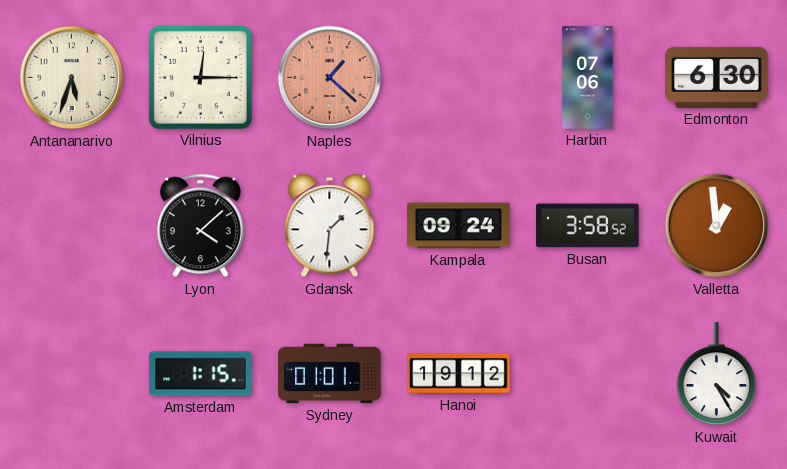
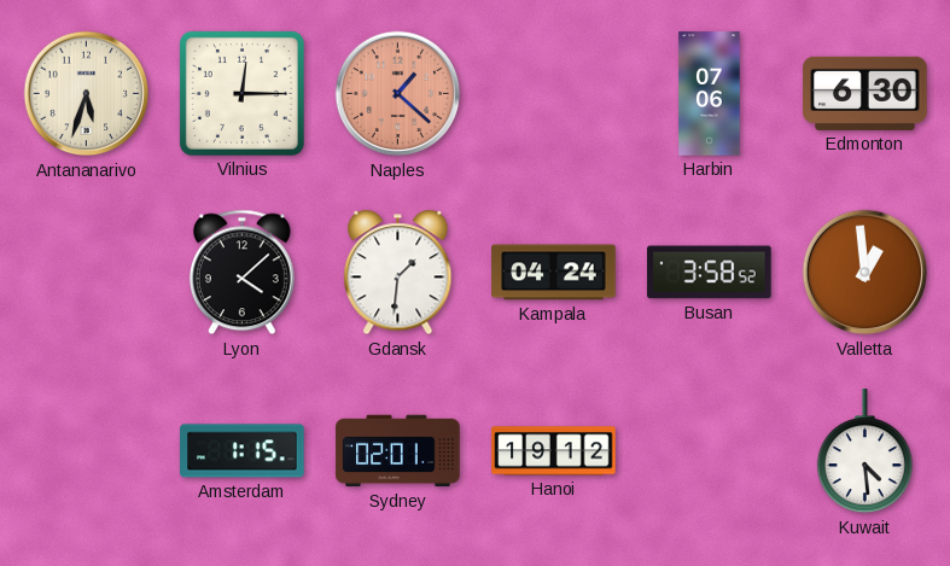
Kampala: 09:24 -> 04:24
Sydney: 01:01 -> 02:01
Kuwait: 4:25 -> 4:29
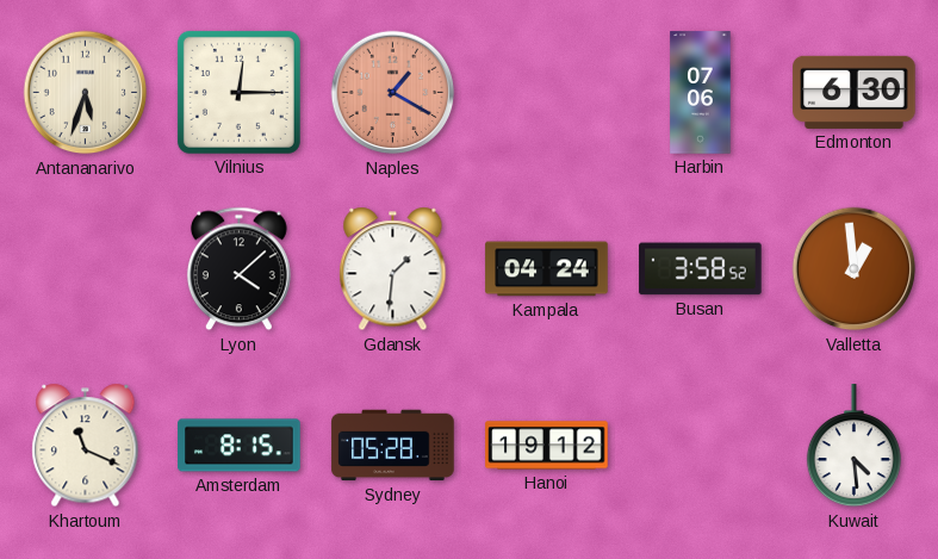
Naples: 1:22 -> 1:20
Khartoum: none -> 11:19
Amsterdam: 1:15 -> 8:15
Sydney: 02:01 -> 05:28
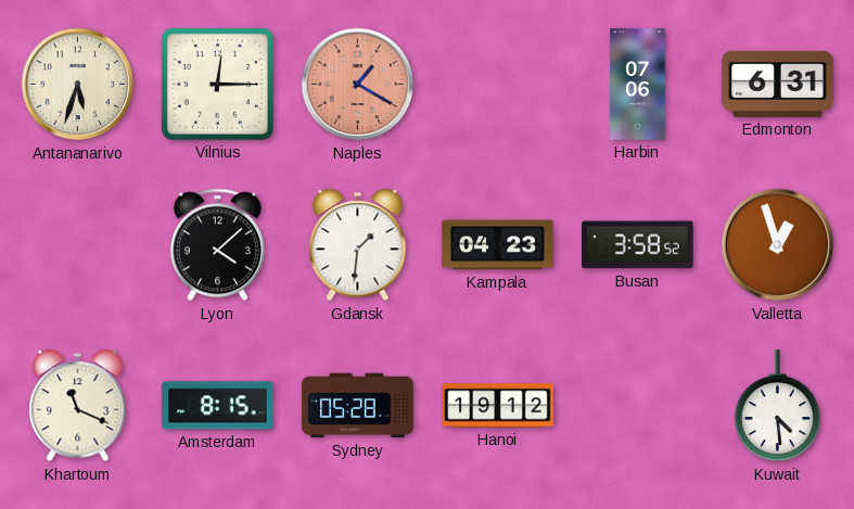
Edmonton: 6:30 -> 6:31
Kampala: 04:24 -> 04:23
Valletta: 12:59 -> 12:57
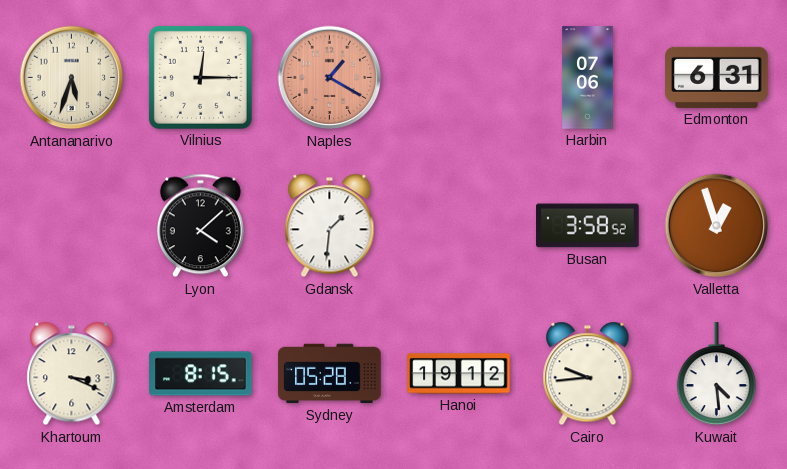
Kampala: 04:23 -> none
Khartoum: 11:19 -> 3:19
Cairo: none -> 9:44
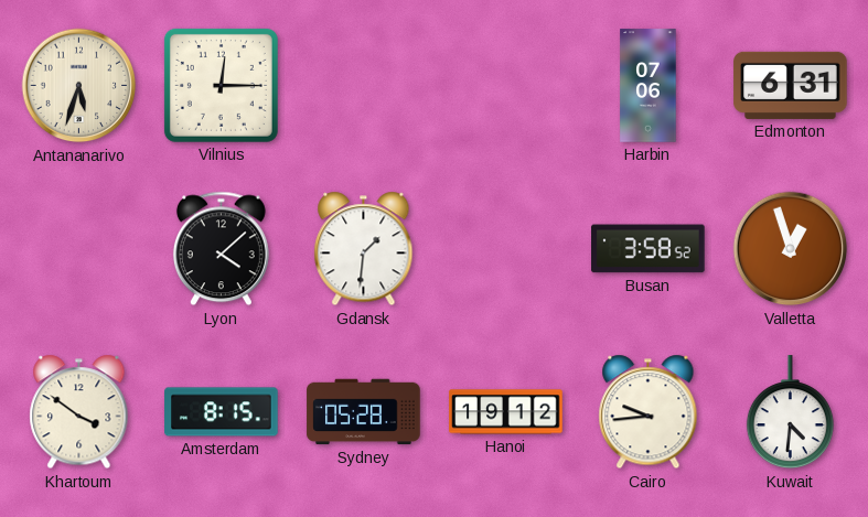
Naples: 1:20 -> none
Khartoum: 3:19 -> 3:51
Kuwait: 4:29 -> 4:31
